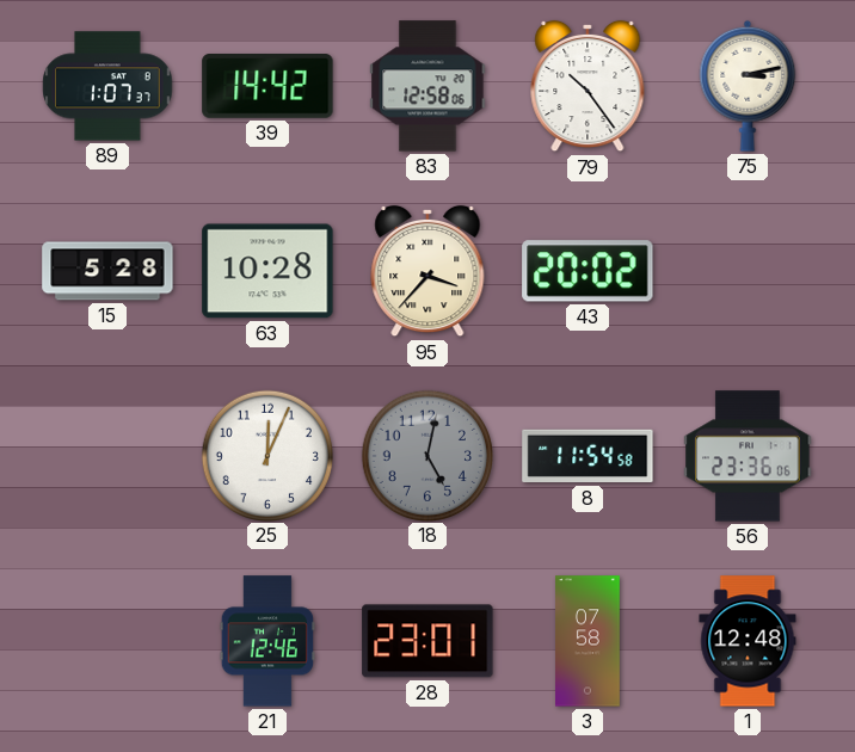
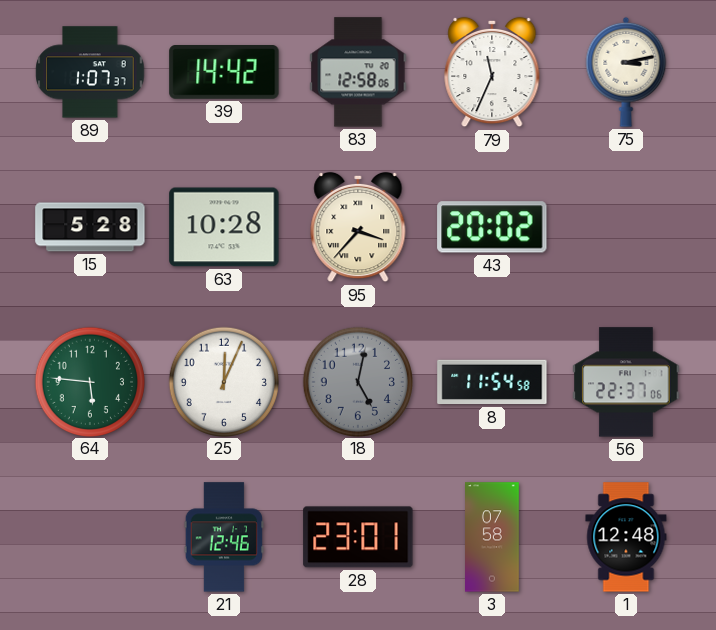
79: 10:24 -> 11:34
64: none -> 5:46
56: 23:36 -> 22:37
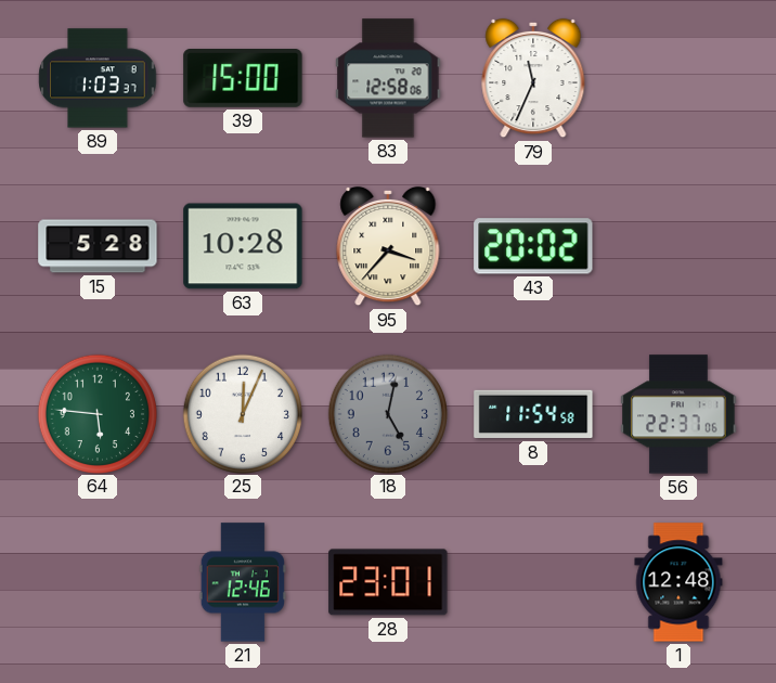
89: 1:07 -> 1:03
39: 14:42 -> 15:00
75: 3:13 -> none
3: 07:58 -> none
